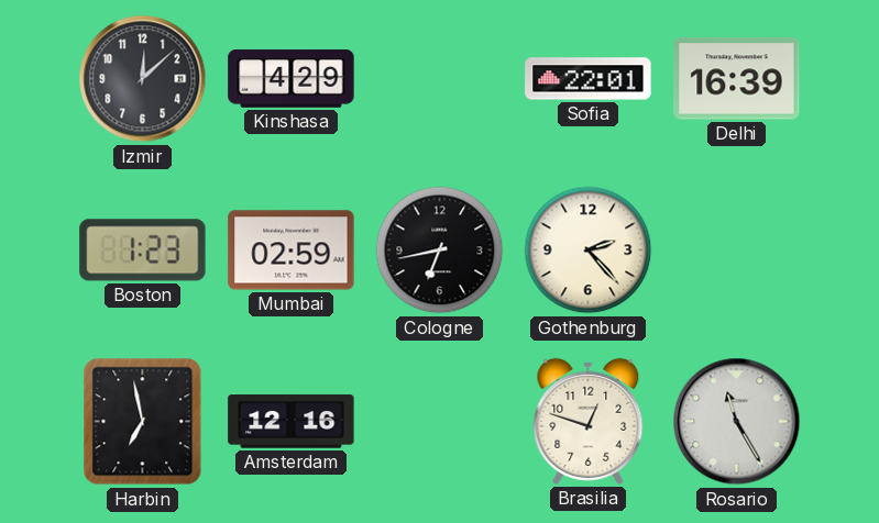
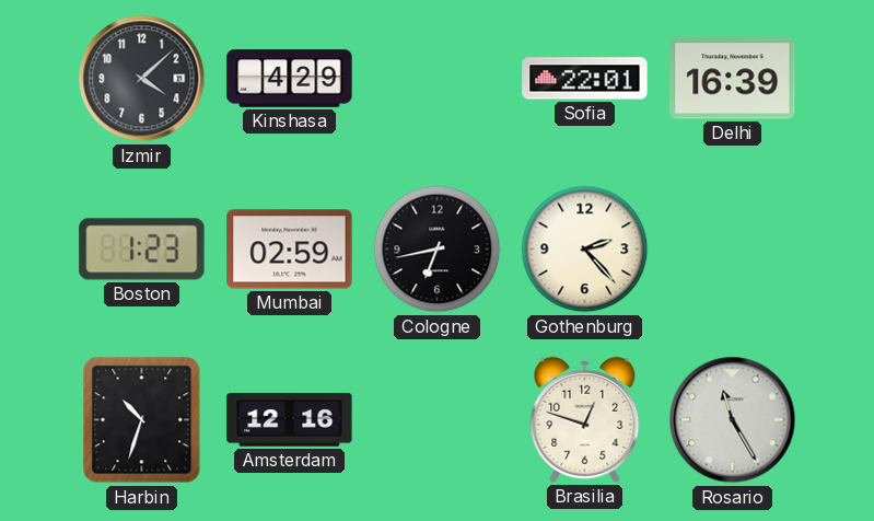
Izmir: 12:08 -> 4:08
Harbin: 6:58 -> 10:33
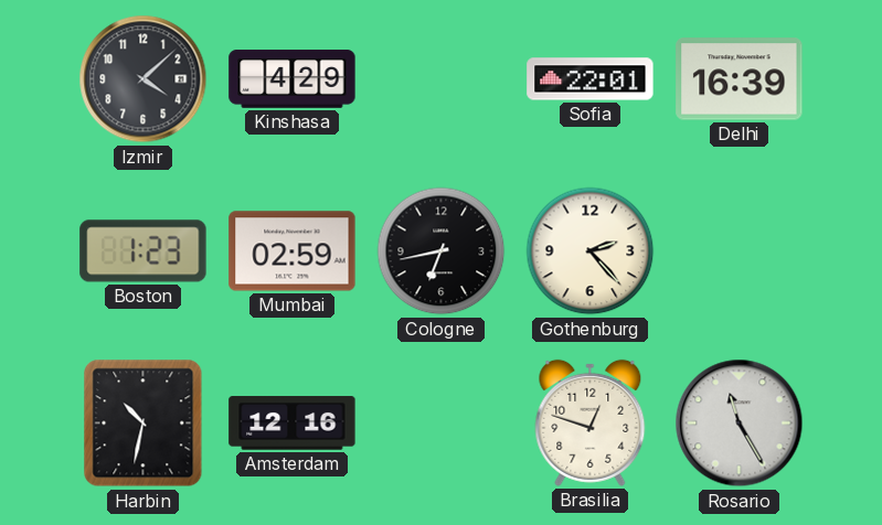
Harbin: 10:33 -> 10:32
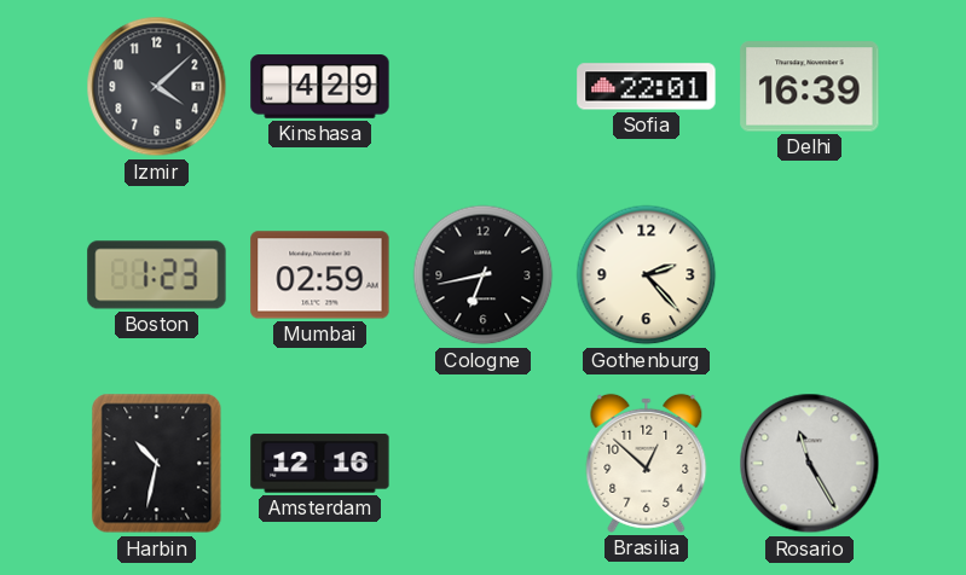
Brasilia: 12:48 -> 12:52
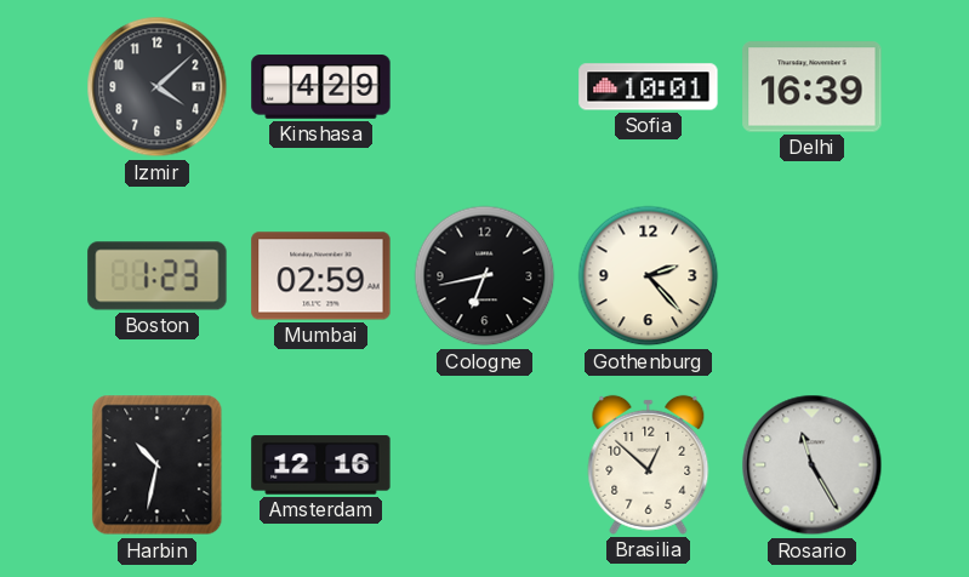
Sofia: 22:01 -> 10:01
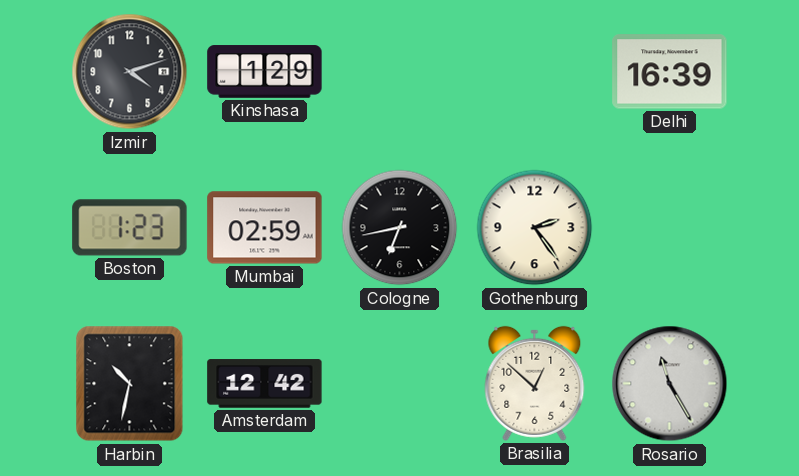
Izmir: 4:08 -> 4:12
Kinshasa: 4:29 -> 1:29
Sofia: 10:01 -> none
Gothenburg: 2:23 -> 2:24
Amsterdam: 12:16 -> 12:42
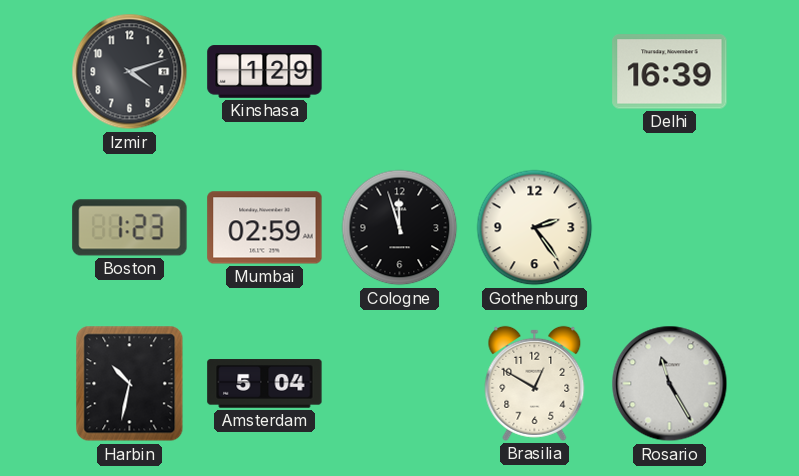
Cologne: 6:43 -> 11:57
Amsterdam: 12:42 -> 5:04
Brasilia: 12:52 -> 12:50
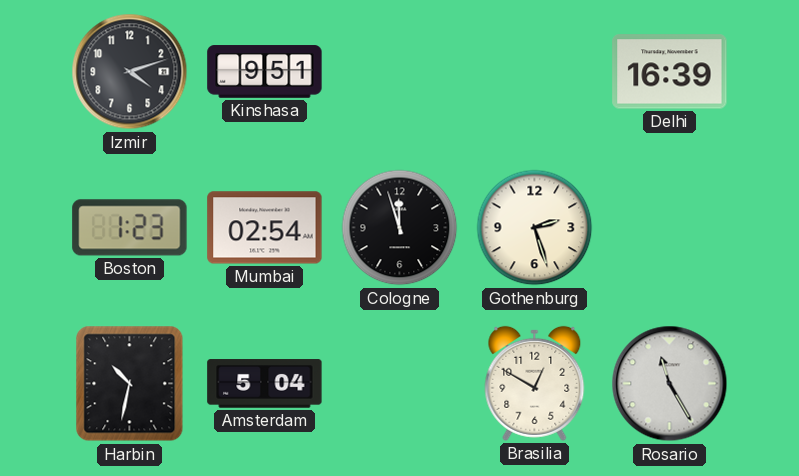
Kinshasa: 1:29 -> 9:51
Mumbai: 02:59 -> 02:54
Gothenburg: 2:24 -> 2:27
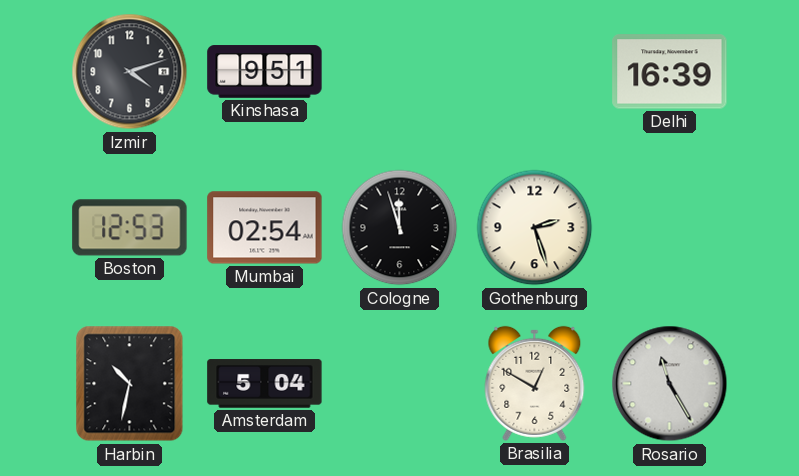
Boston: 1:23 -> 12:53
